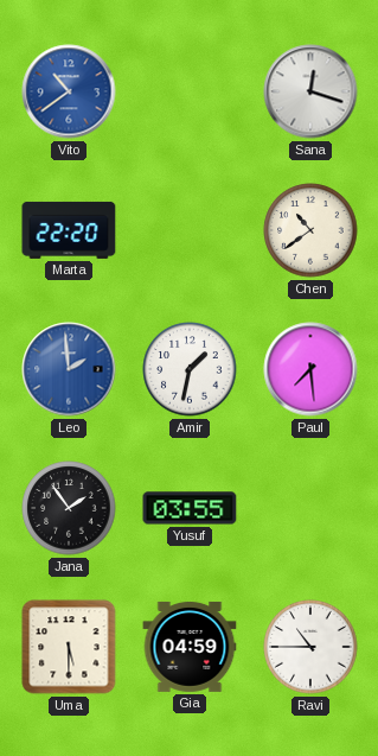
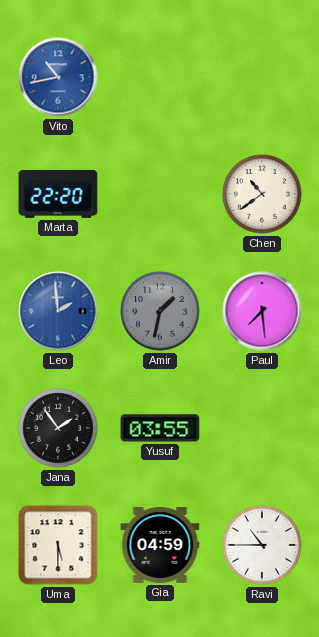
Vito: 10:39 -> 10:43
Sana: 12:18 -> none
Amir dial: white -> grey
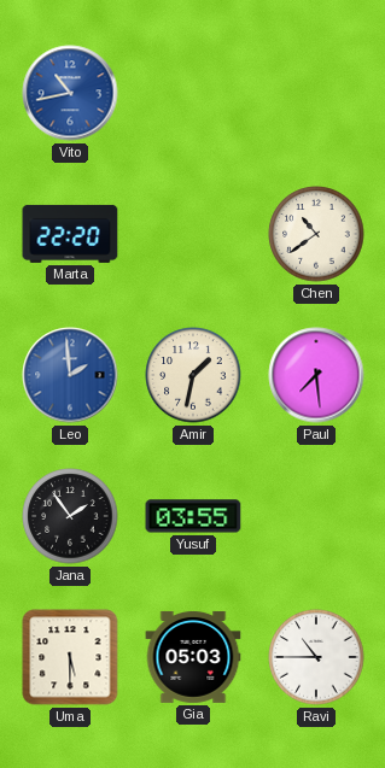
Amir dial: grey -> cream
Gia: 04:59 -> 05:03
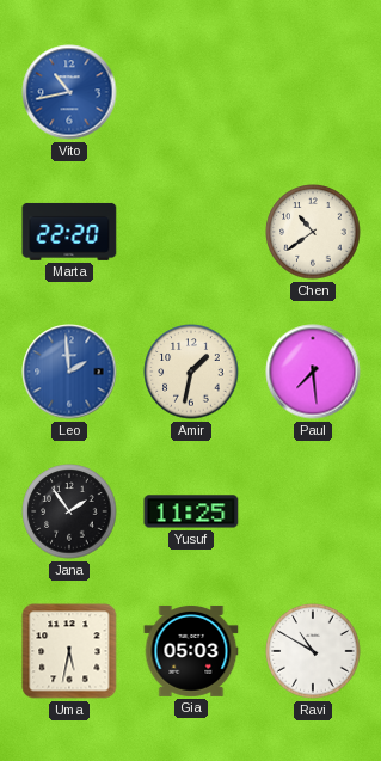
Yusuf: 03:55 -> 11:25
Uma: 5:30 -> 5:32
Ravi: 10:45 -> 10:50
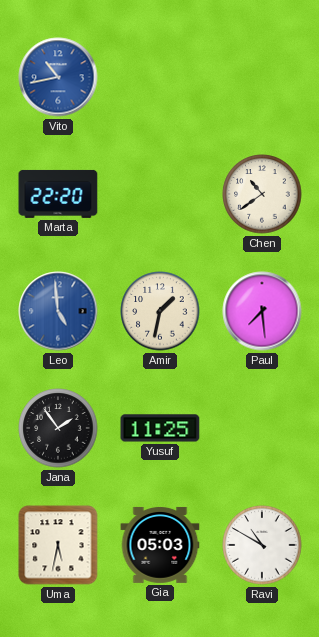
Leo: 1:59 -> 4:59
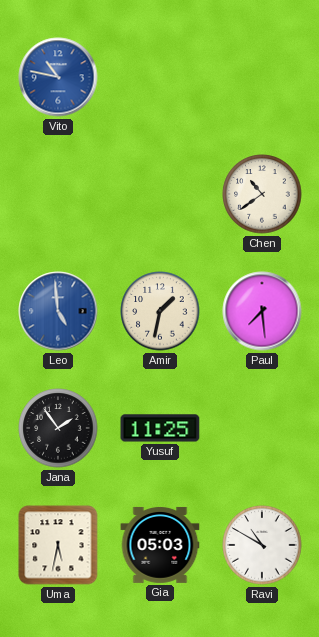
Vito: 10:43 -> 10:47
Marta: 22:20 -> none
